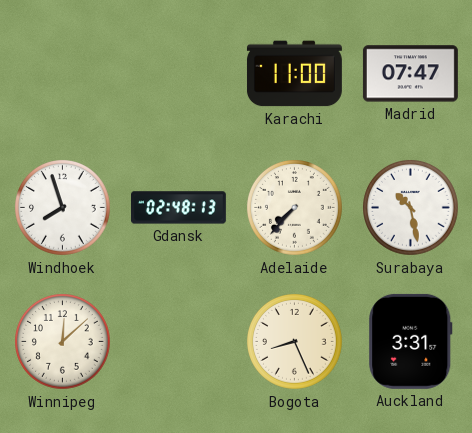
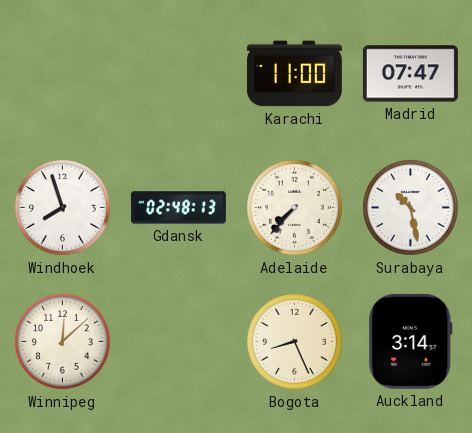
Auckland: 3:31 -> 3:14
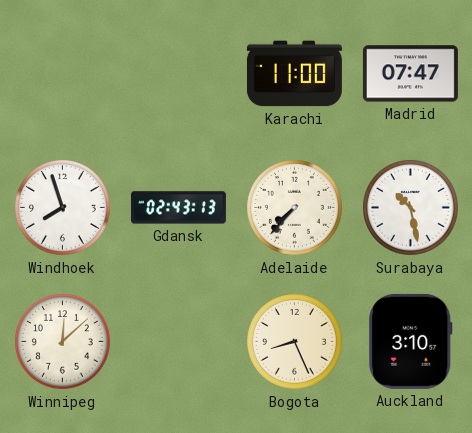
Gdansk: 02:48 -> 02:43
Auckland: 3:14 -> 3:10
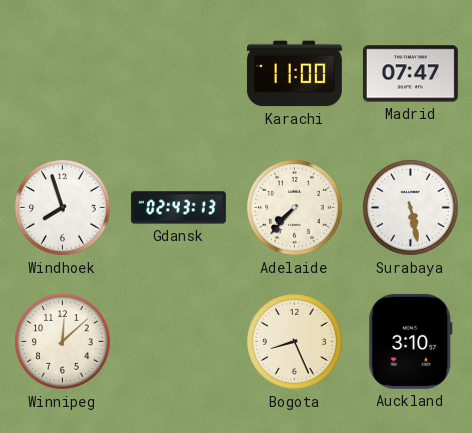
Surabaya: 10:28 -> 5:28
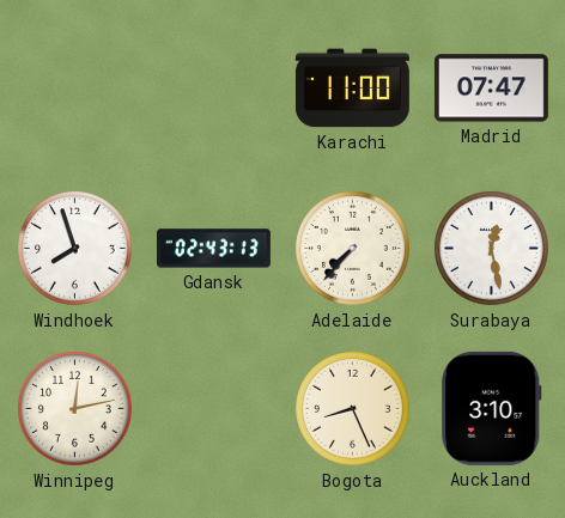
Surabaya: 5:28 -> 12:28
Winnipeg: 12:08 -> 12:13
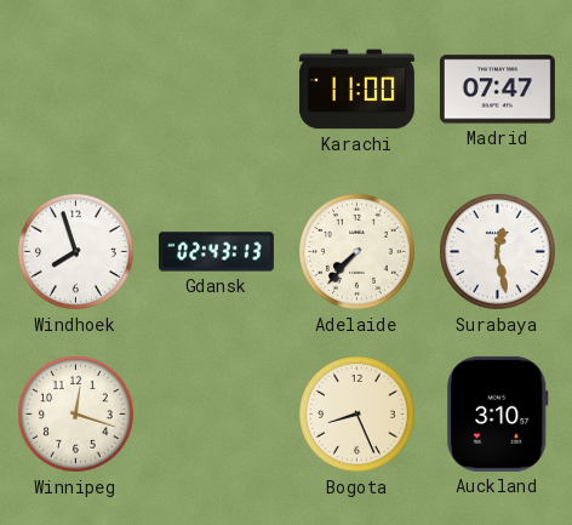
Winnipeg: 12:13 -> 12:18
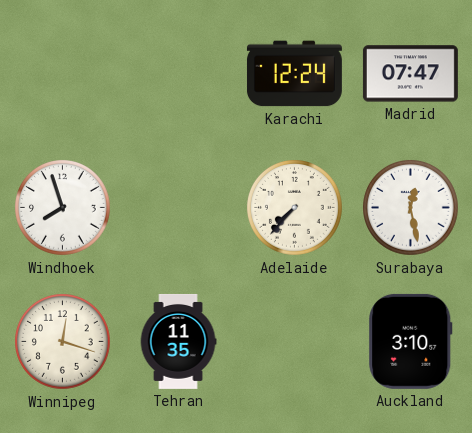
Karachi: 11:00 -> 12:24
Gdansk: 02:43 -> none
Tehran: none -> 11:35
Bogota: 8:26 -> none
